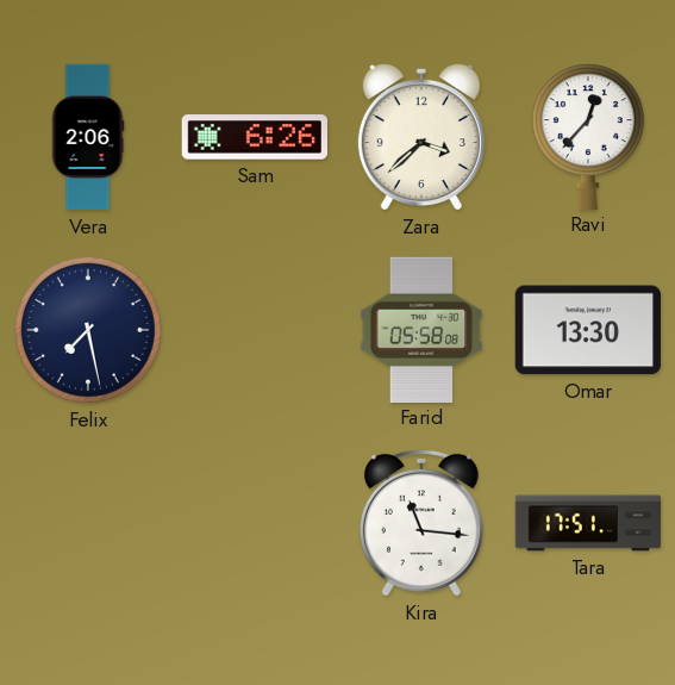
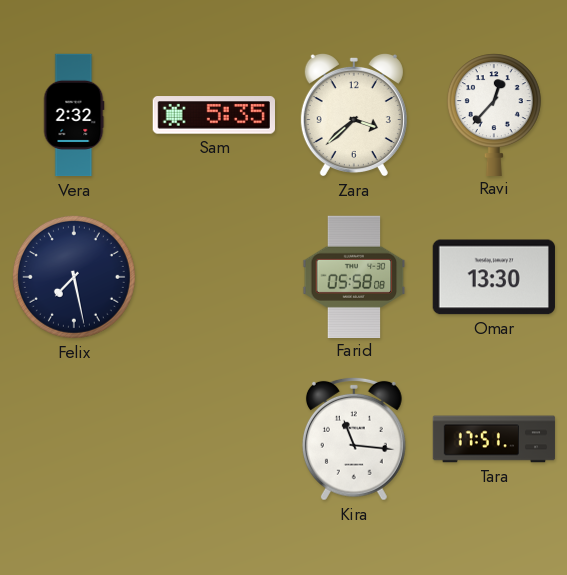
Vera: 2:06 -> 2:32
Sam: 6:26 -> 5:35
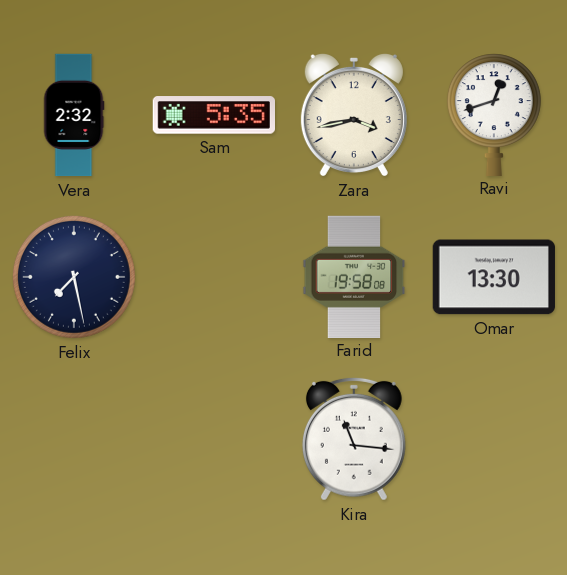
Zara: 3:38 -> 3:43
Ravi: 12:37 -> 12:42
Farid: 05:58 -> 19:58
Tara: 17:51 -> none
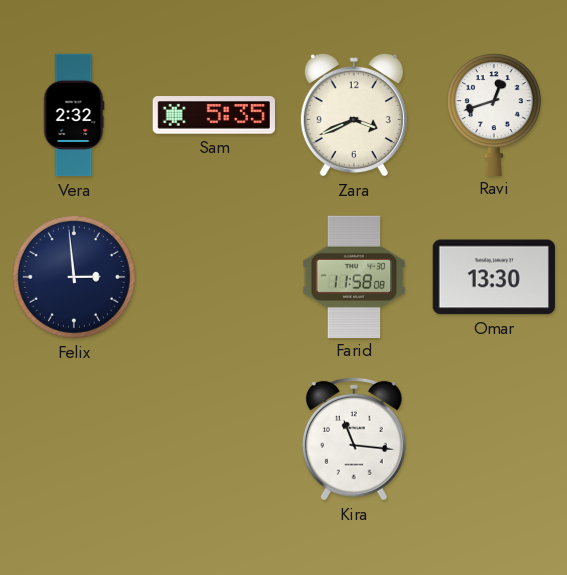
Zara: 3:43 -> 3:41
Felix: 7:28 -> 2:59
Farid: 19:58 -> 11:58
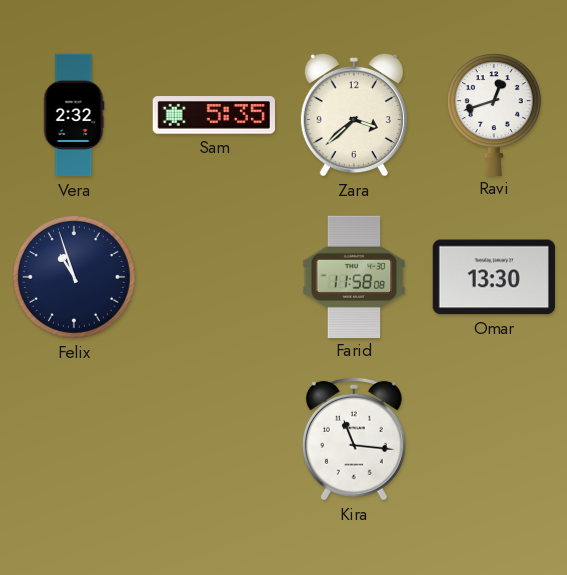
Zara: 3:41 -> 3:38
Felix: 2:59 -> 10:57
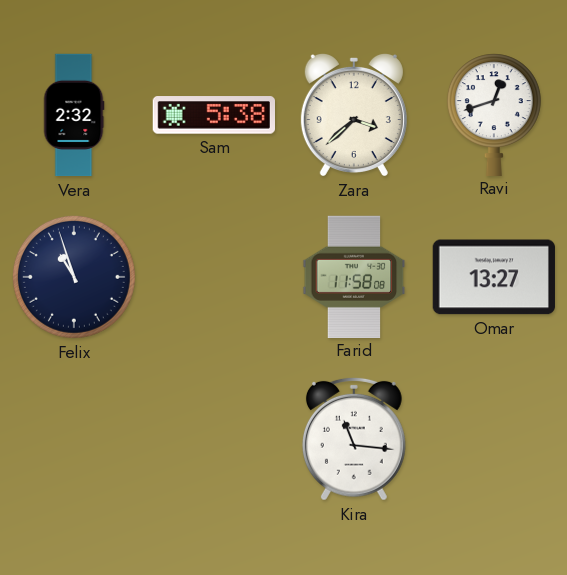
Sam: 5:35 -> 5:38
Omar: 13:30 -> 13:27
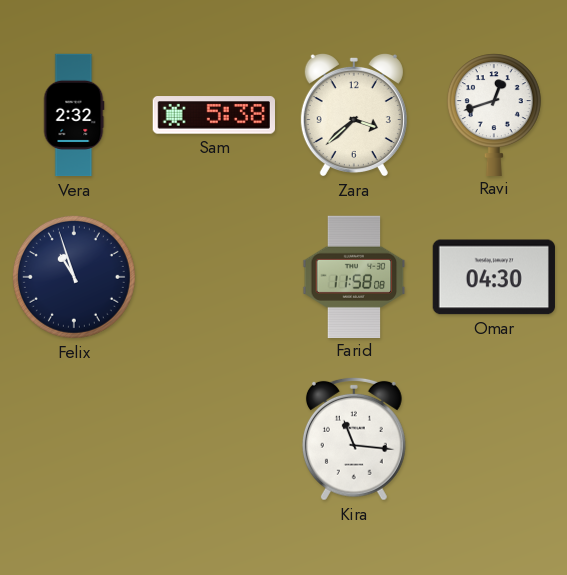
Omar: 13:27 -> 04:30
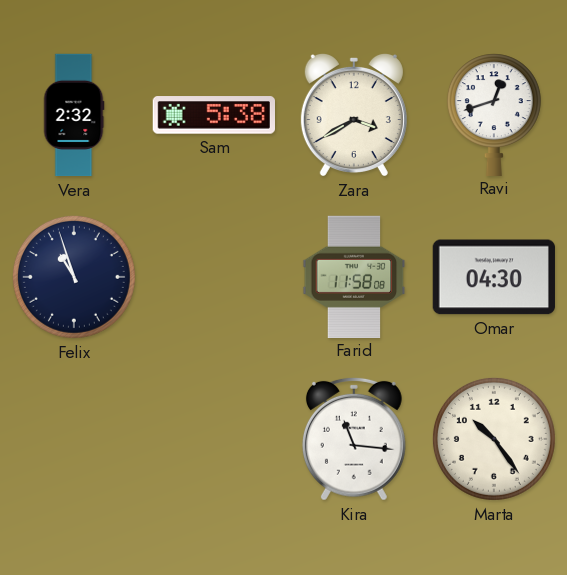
Zara: 3:38 -> 3:40
Marta: none -> 10:24
